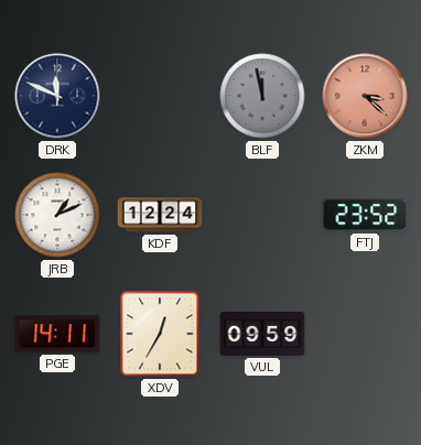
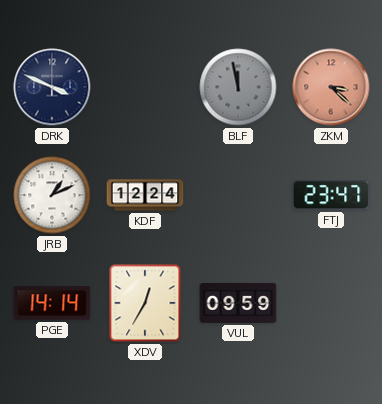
DRK: 11:49 -> 3:49
FTJ: 23:52 -> 23:47
PGE: 14:11 -> 14:14
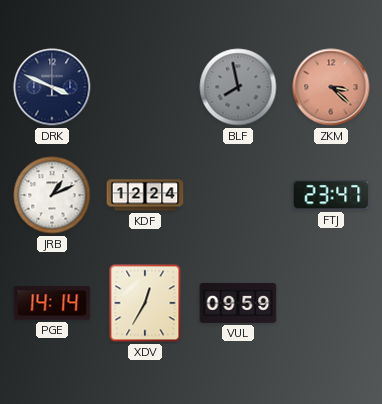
BLF: 11:58 -> 7:58
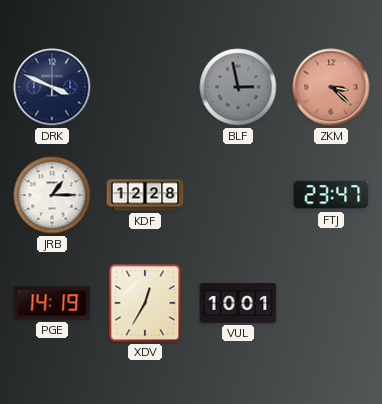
BLF: 7:58 -> 2:58
JRB: 1:11 -> 1:15
KDF: 12:24 -> 12:28
PGE: 14:14 -> 14:19
VUL: 09:59 -> 10:01
